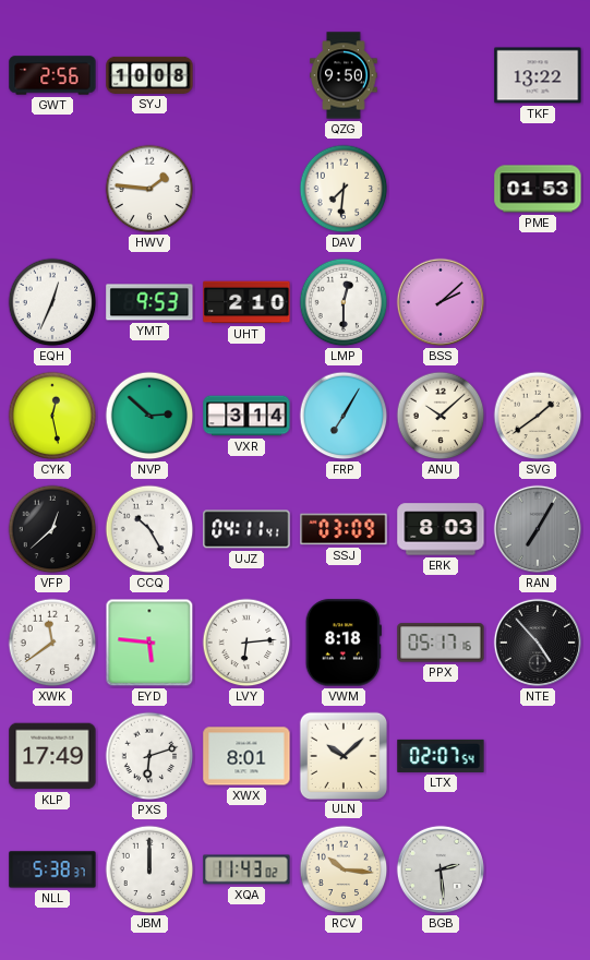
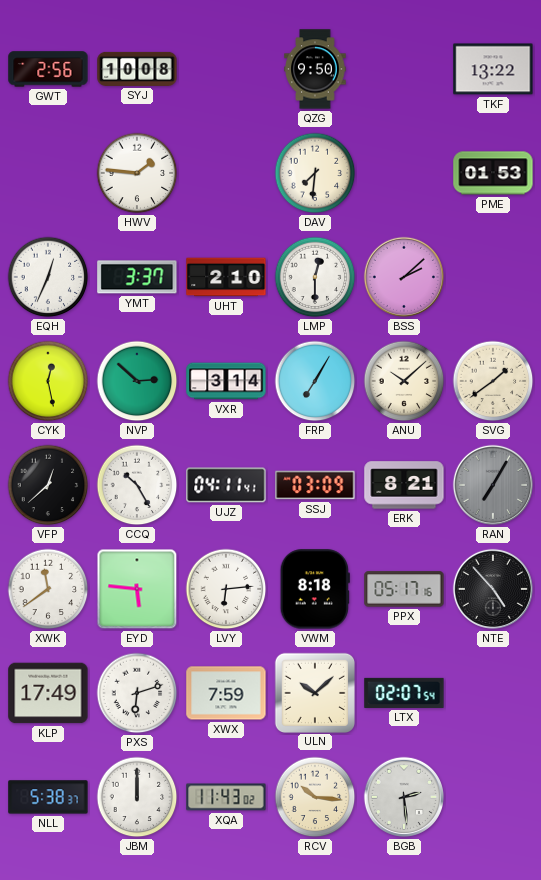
YMT: 9:53 -> 3:37
ERK: 8:03 -> 8:21
XWX: 8:01 -> 7:59
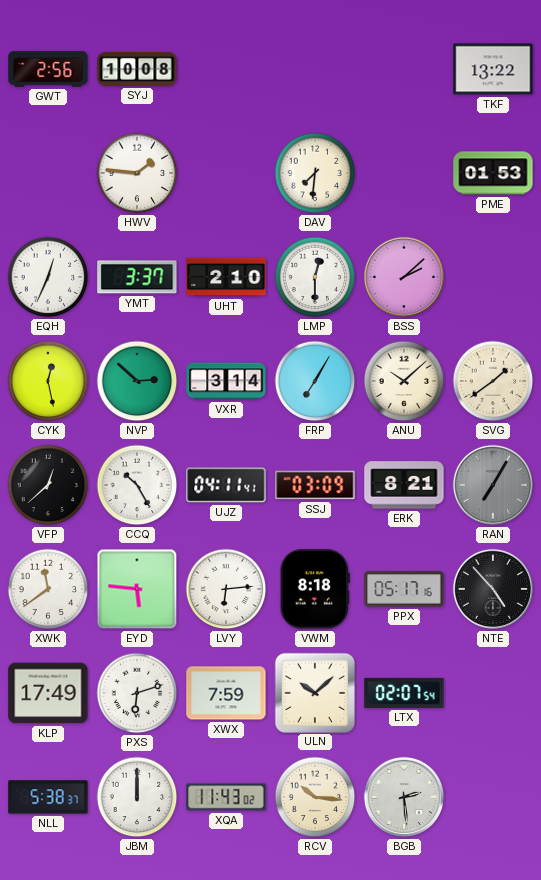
QZG: 9:50 -> none
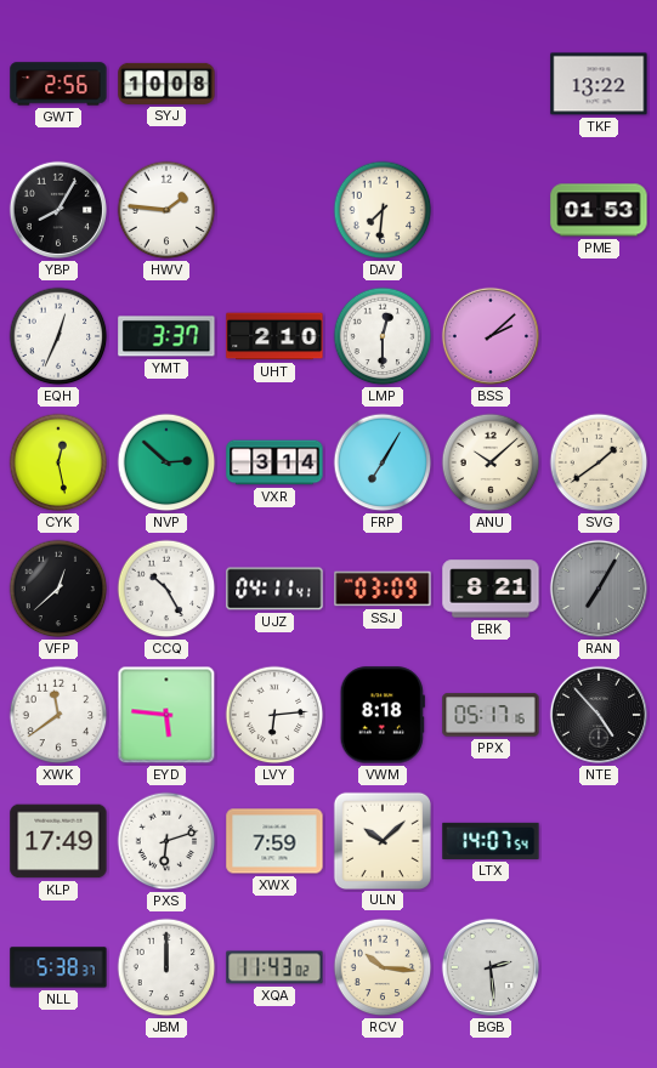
YBP: none -> 8:05
LTX: 02:07 -> 14:07
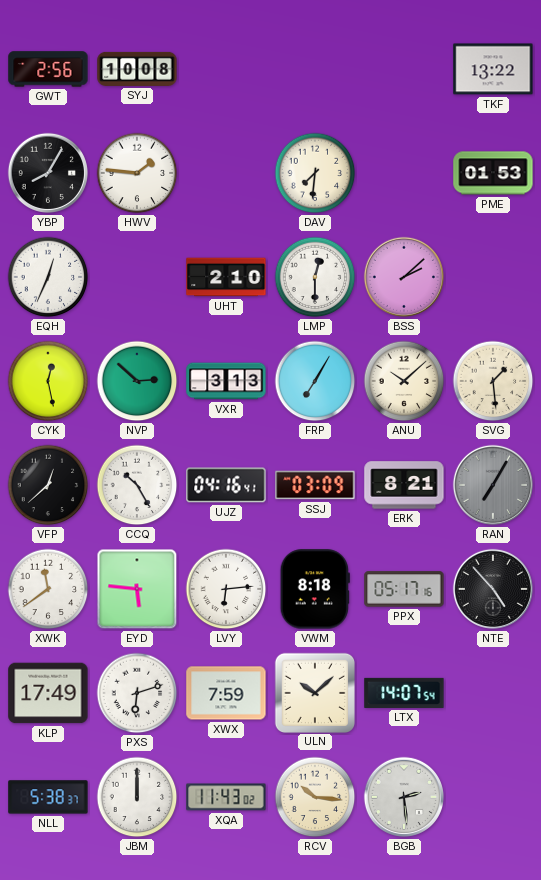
YMT: 3:37 -> none
VXR: 3:14 -> 3:13
SVG: 1:39 -> 1:29
UJZ: 04:11 -> 04:16
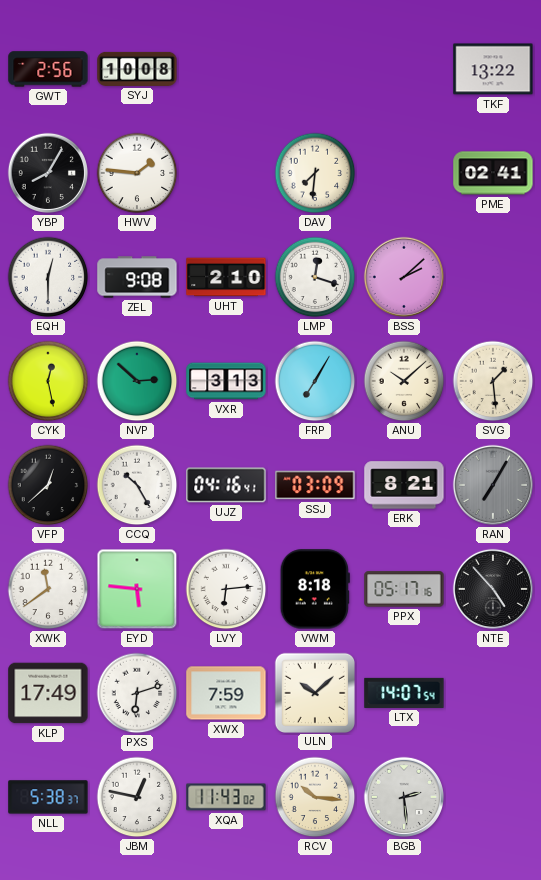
PME: 01:53 -> 02:41
EQH: 12:34 -> 12:30
ZEL: none -> 9:08
LMP: 12:30 -> 12:18
JBM: 12:00 -> 12:47
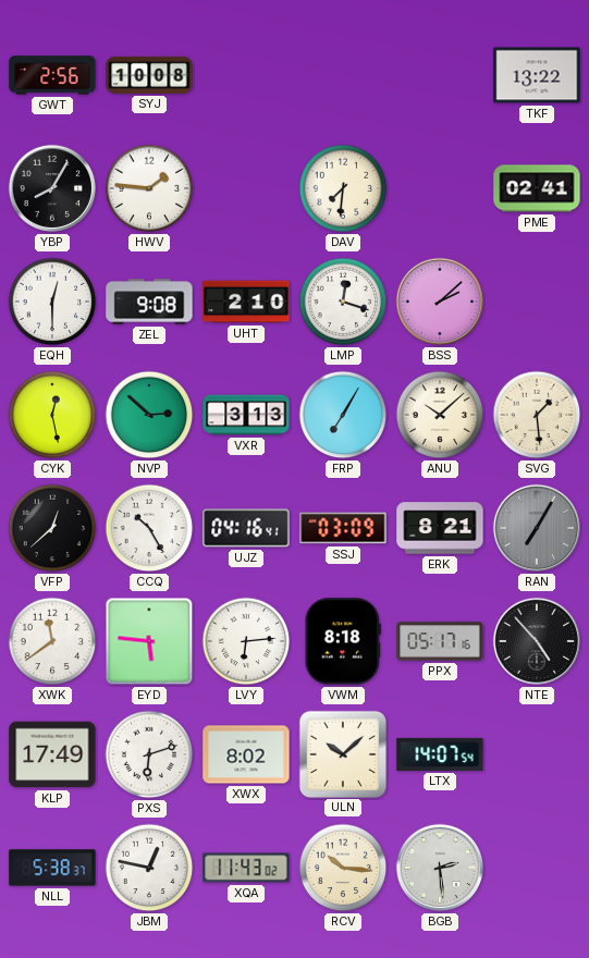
XWX: 7:59 -> 8:02
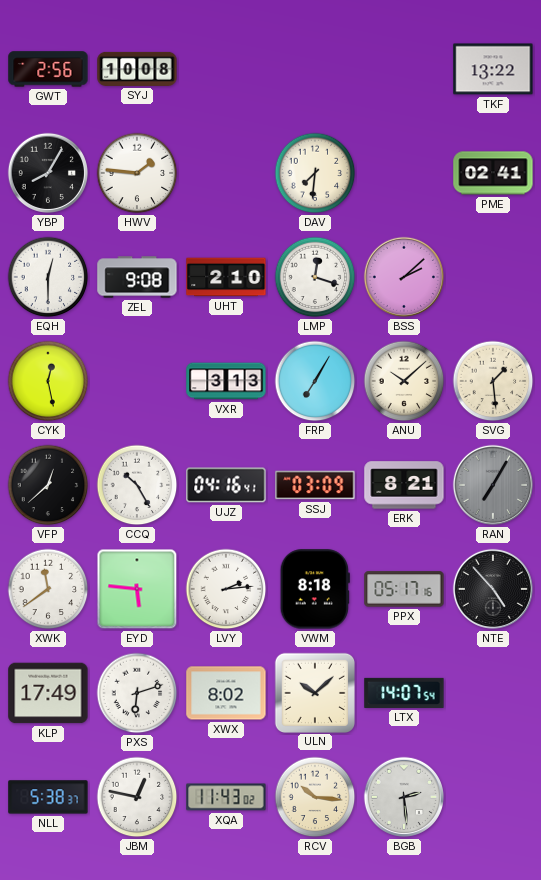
NVP: 2:52 -> none
LVY: 6:14 -> 2:14
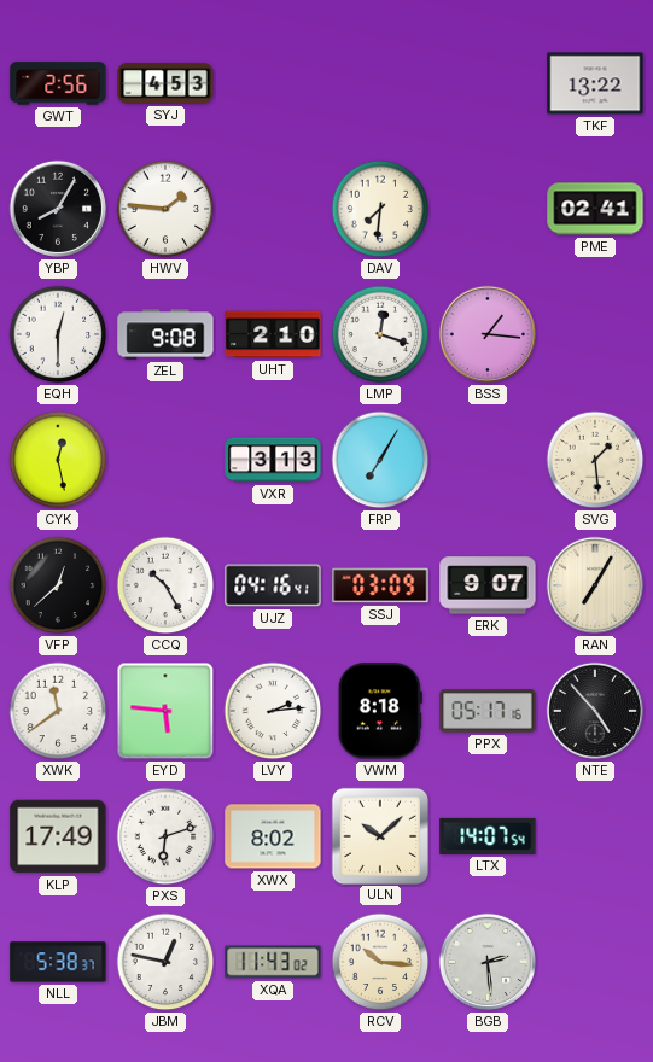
SYJ: 10:08 -> 4:53
BSS: 2:08 -> 1:16
ANU: 10:08 -> none
ERK: 8:21 -> 9:07
RAN dial: grey -> cream
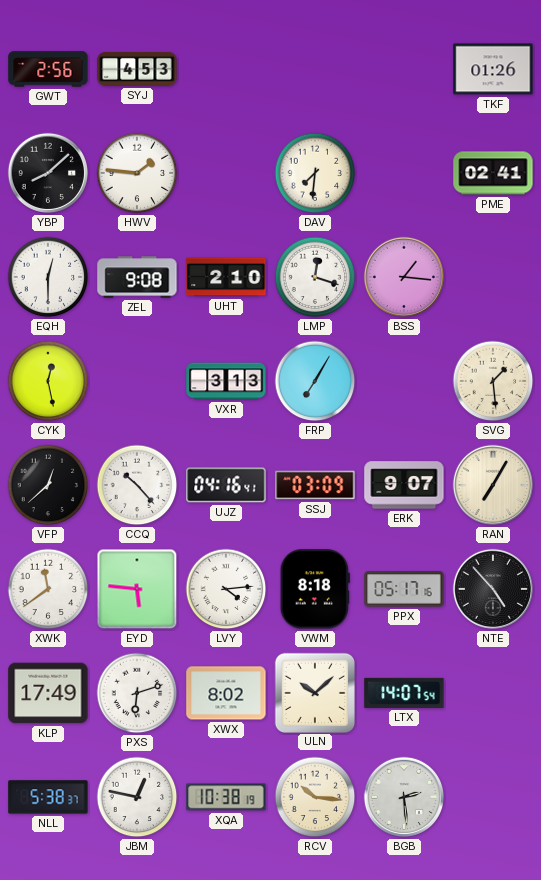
TKF: 13:22 -> 01:26
YBP: 8:05 -> 8:08
CCQ: 10:25 -> 10:23
LVY: 2:14 -> 4:14
XQA: 11:43 -> 10:38
